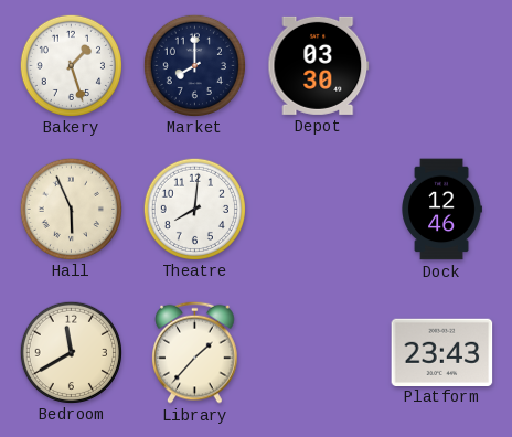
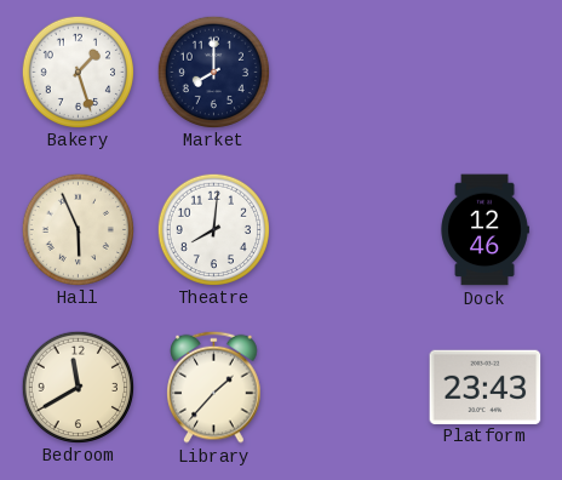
Depot: 03:30 -> none
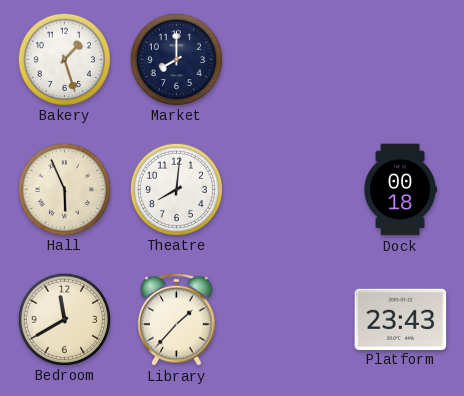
Dock: 12:46 -> 00:18
